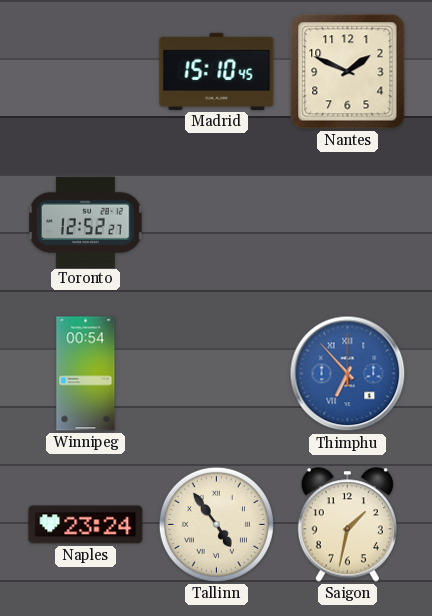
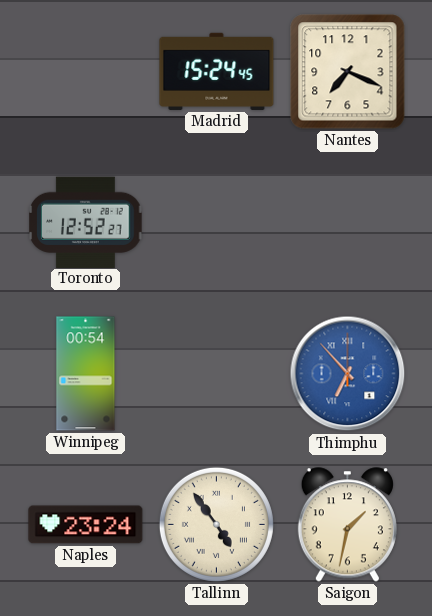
Madrid: 15:10 -> 15:24
Nantes: 1:49 -> 7:19
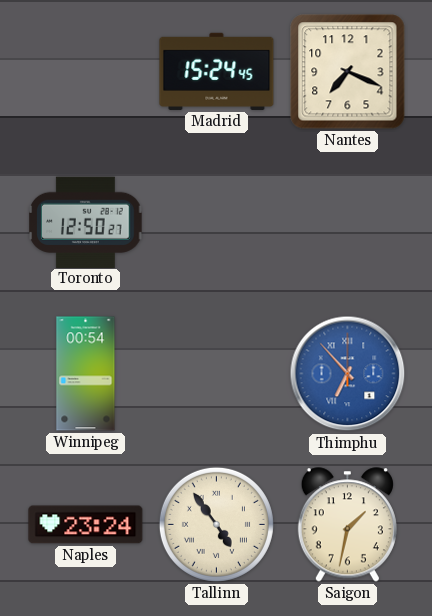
Toronto: 12:52 -> 12:50
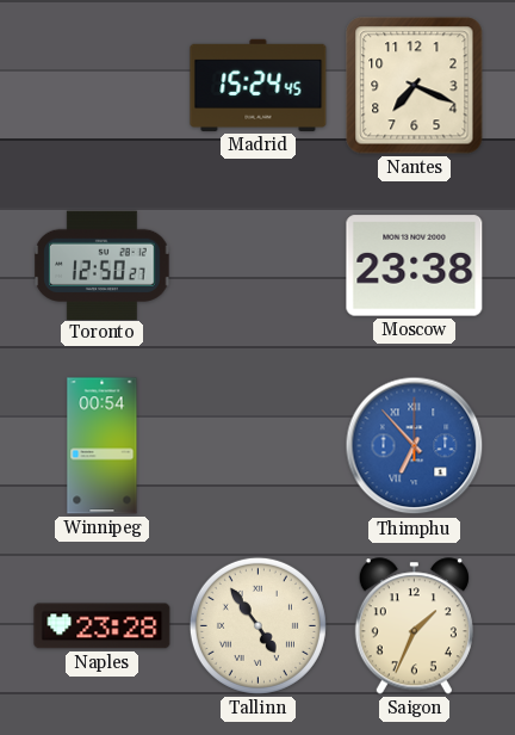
Moscow: none -> 23:38
Naples: 23:24 -> 23:28
Saigon: 1:32 -> 1:34
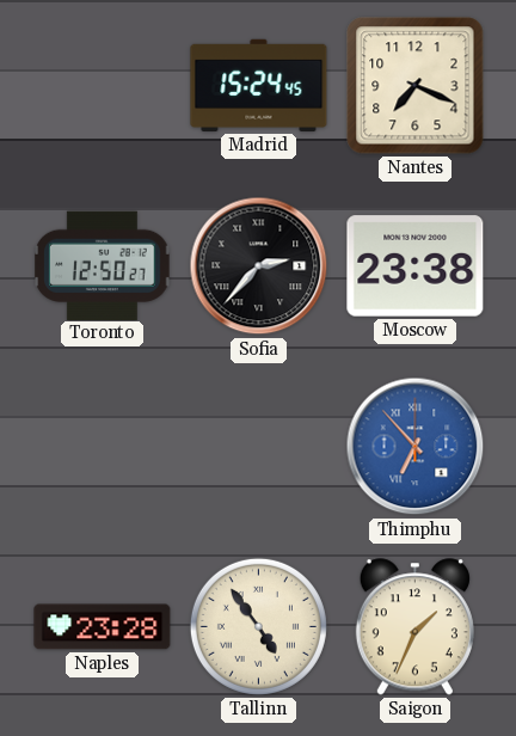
Sofia: none -> 2:37
Winnipeg: 00:54 -> none
